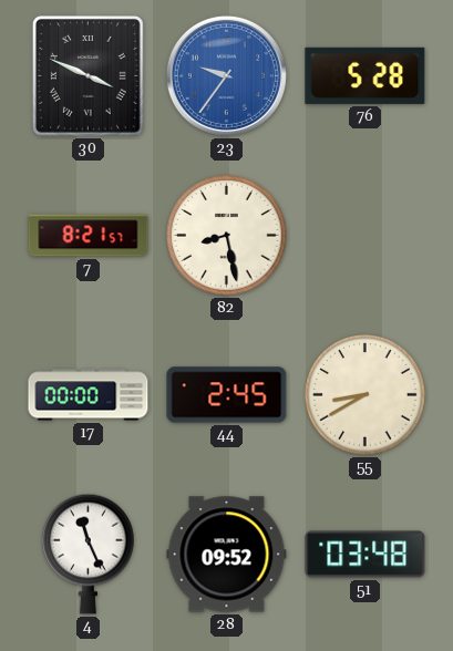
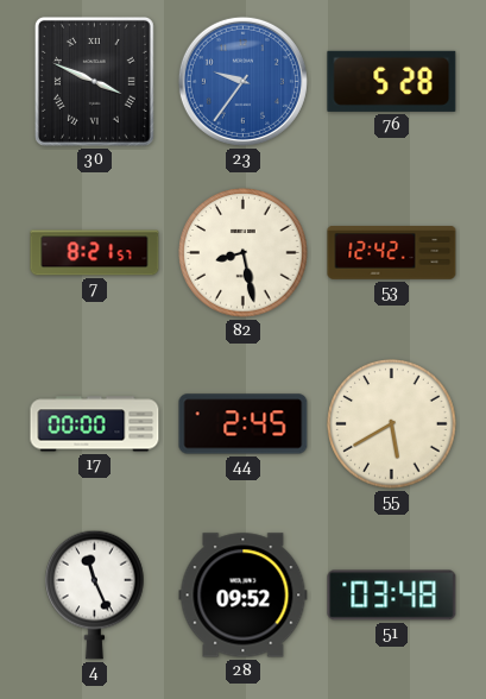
53: none -> 12:42
55: 8:40 -> 5:40
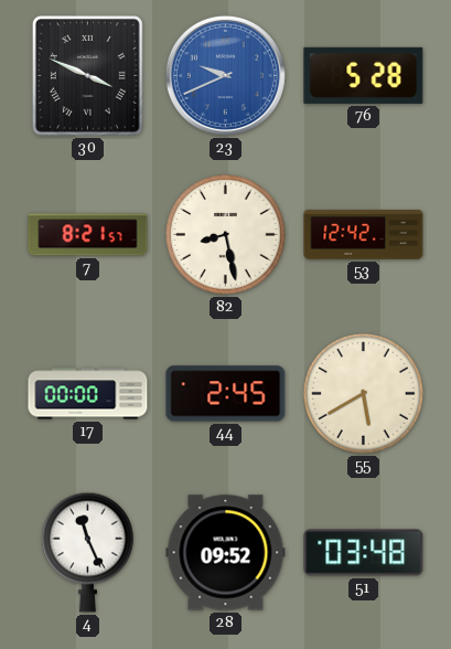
23: 9:36 -> 9:41
